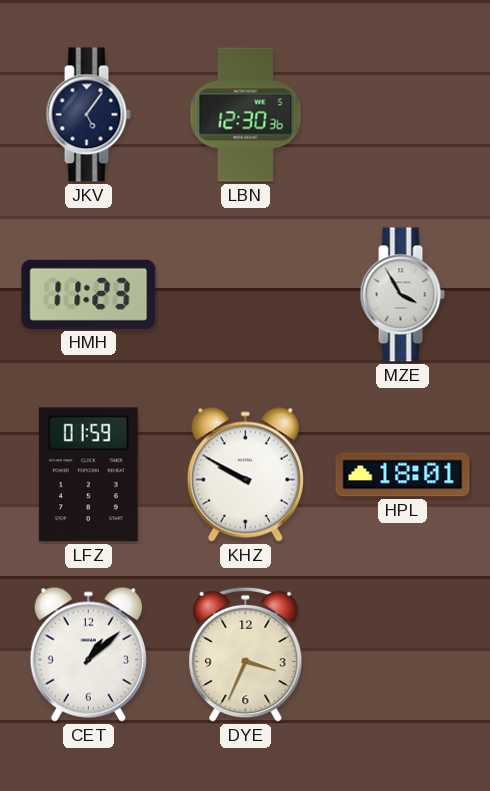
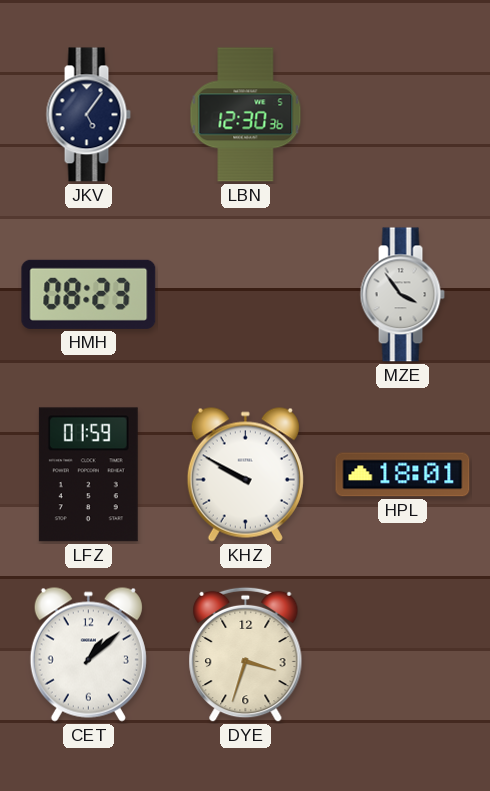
HMH: 11:23 -> 08:23
MZE: 3:55 -> 3:54
DYE: 3:34 -> 3:33
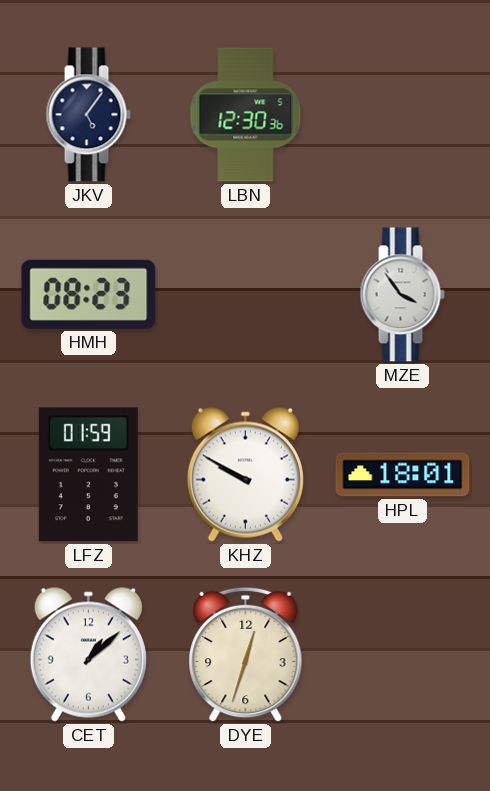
DYE: 3:33 -> 12:33
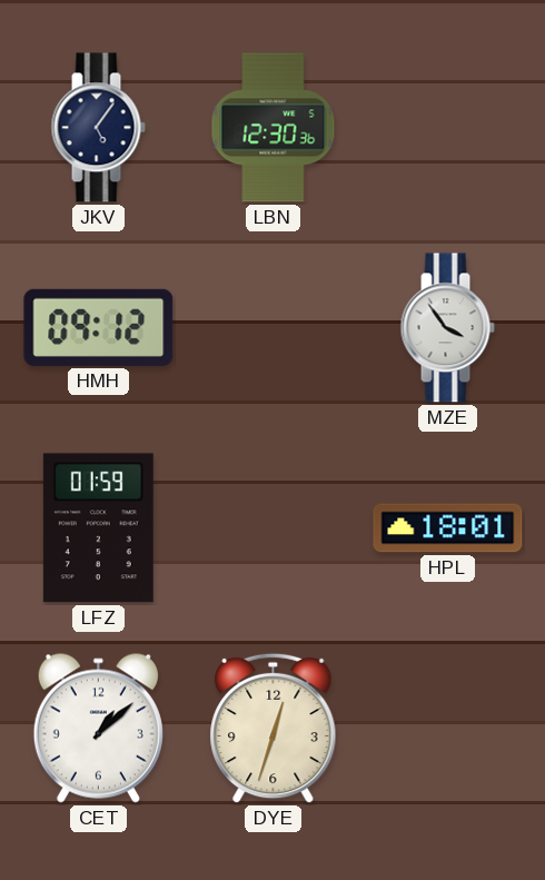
HMH: 08:23 -> 09:12
KHZ: 9:50 -> none
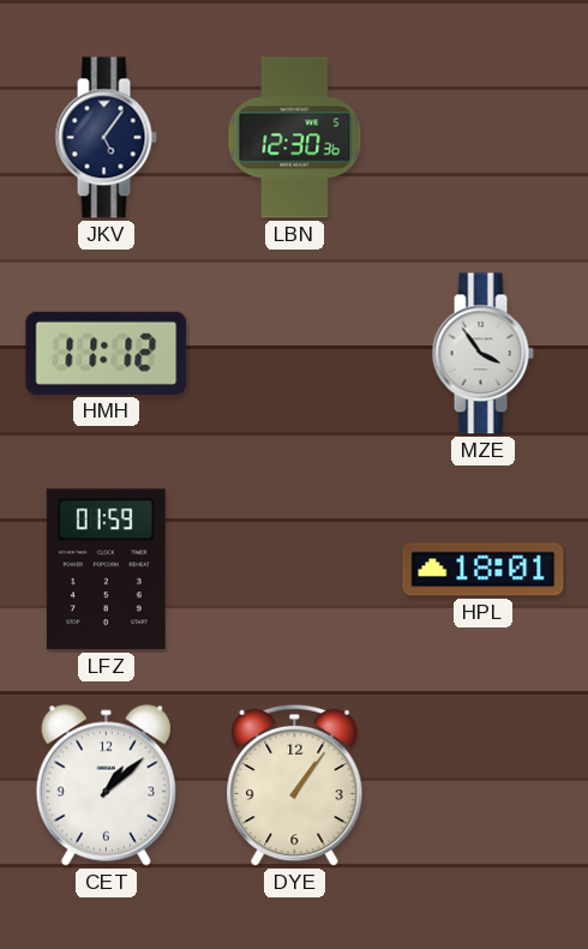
HMH: 09:12 -> 11:12
DYE: 12:33 -> 1:06
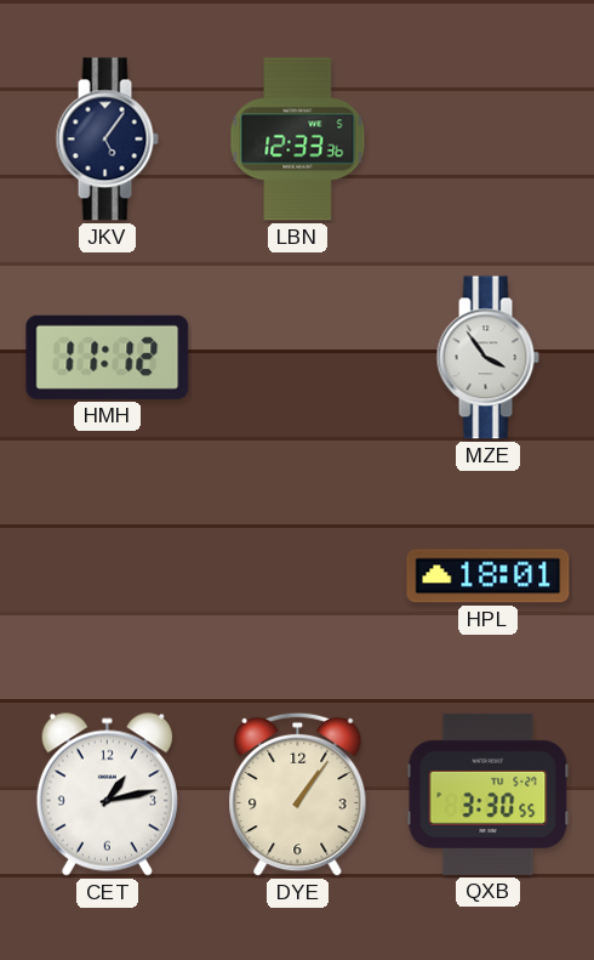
LBN: 12:30 -> 12:33
LFZ: 01:59 -> none
CET: 1:08 -> 1:13
QXB: none -> 3:30
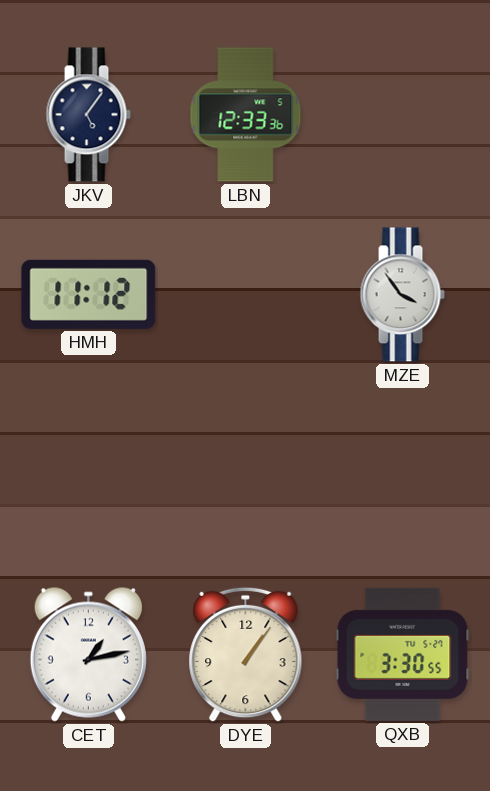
HPL: 18:01 -> none
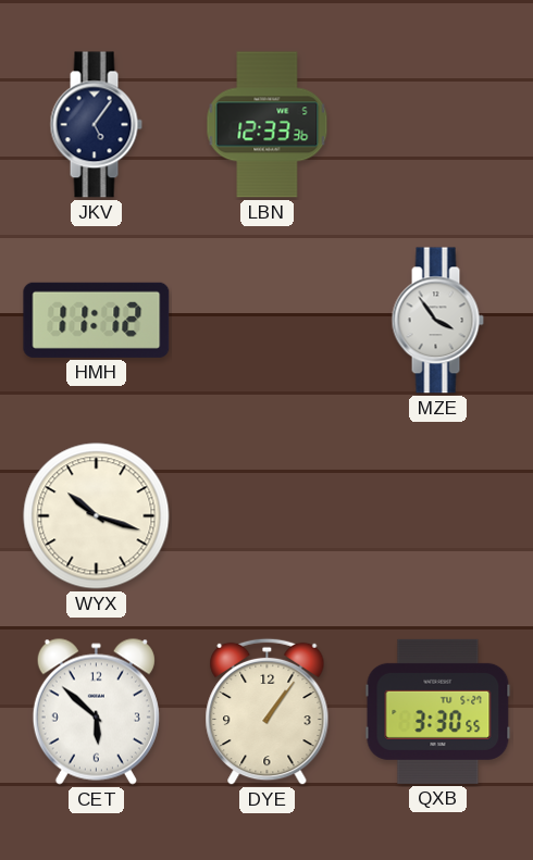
WYX: none -> 10:18
CET: 1:13 -> 5:52
